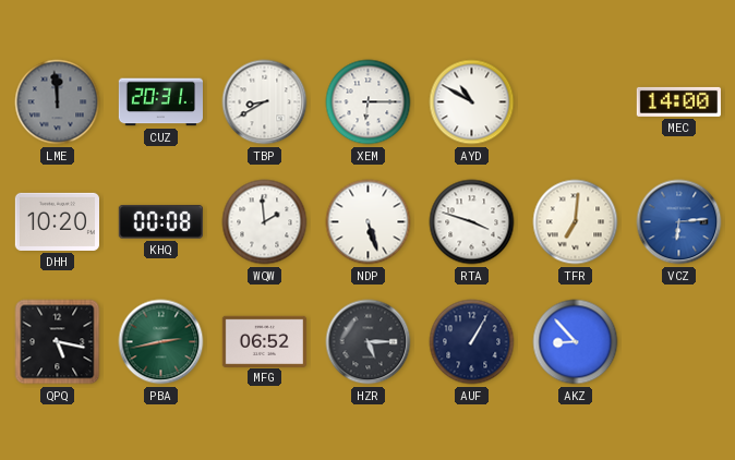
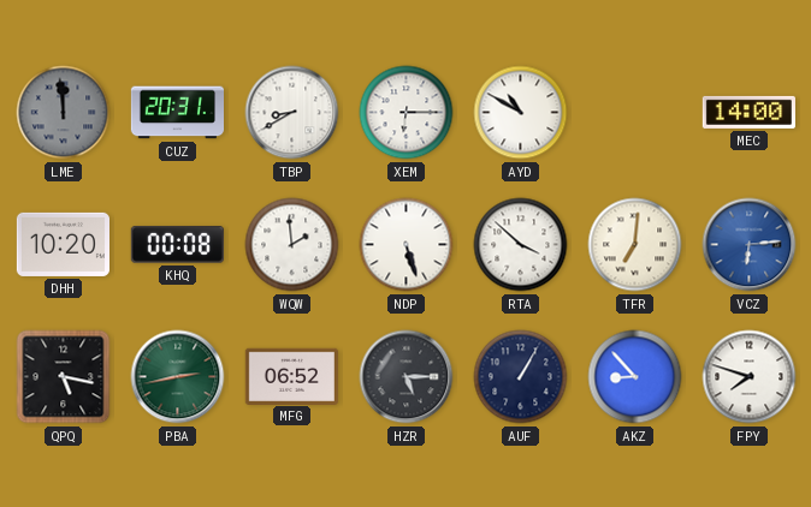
RTA: 3:48 -> 3:52
FPY: none -> 7:48
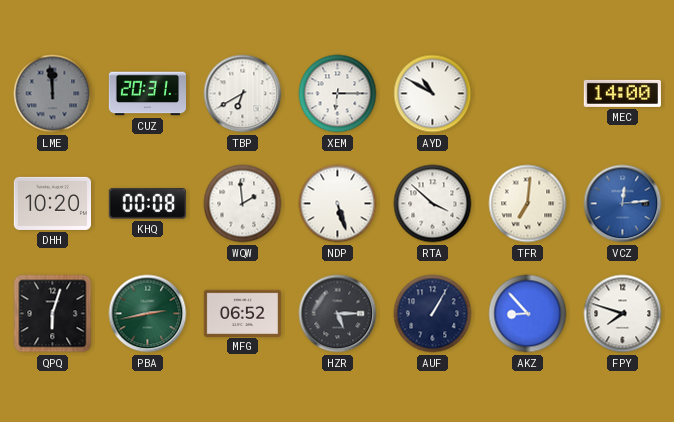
TBP: 8:40 -> 6:40
VCZ: 6:14 -> 12:14
QPQ: 5:17 -> 6:03
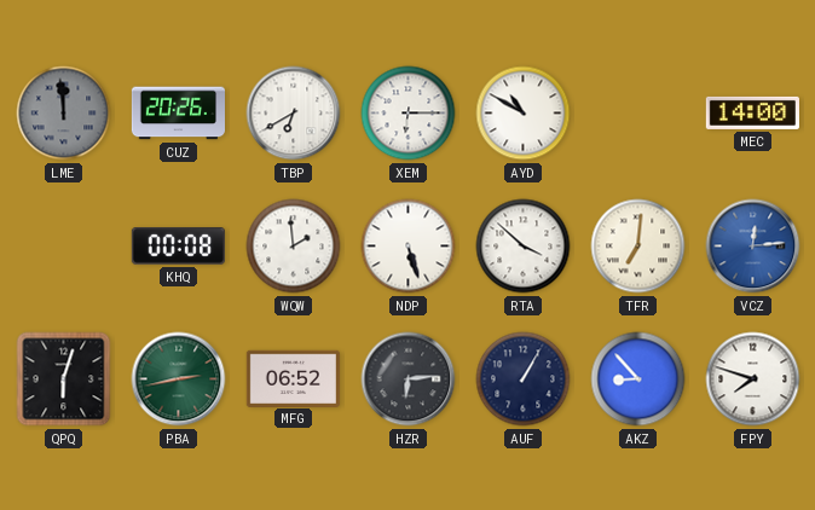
CUZ: 20:31 -> 20:26
DHH: 10:20 -> none
HZR: 5:15 -> 6:14
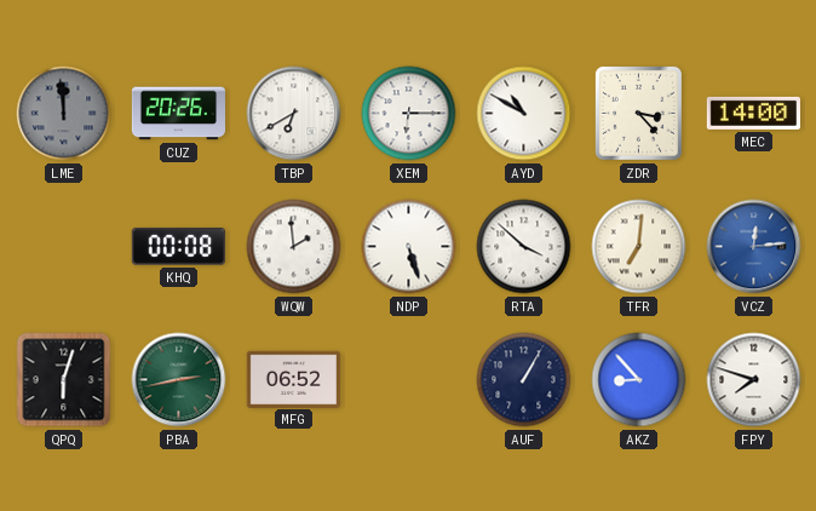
ZDR: none -> 3:23
HZR: 6:14 -> none
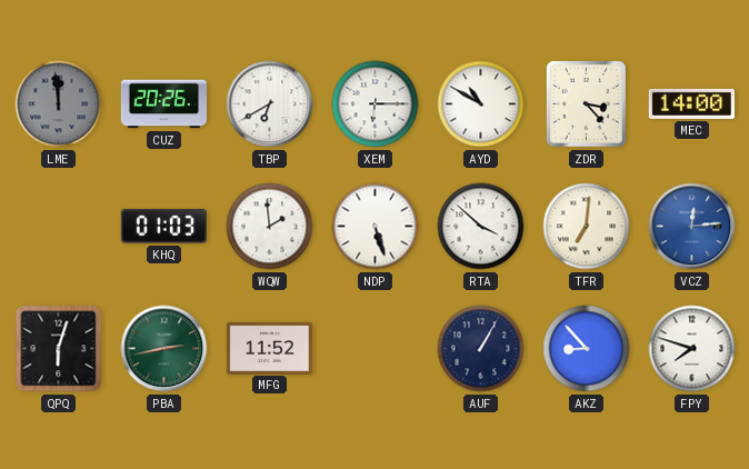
KHQ: 00:08 -> 01:03
MFG: 06:52 -> 11:52
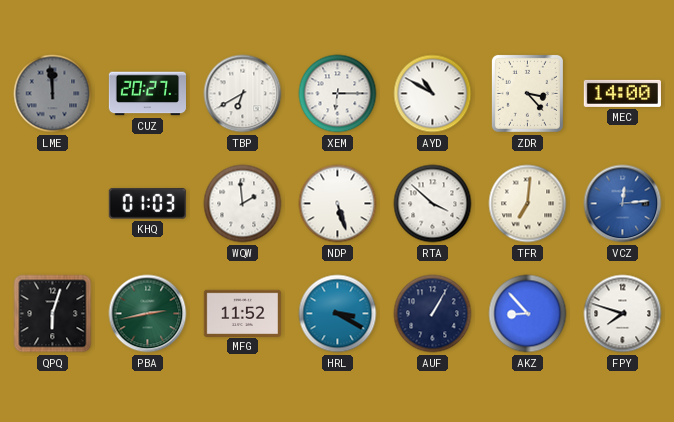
CUZ: 20:26 -> 20:27
HRL: none -> 3:20
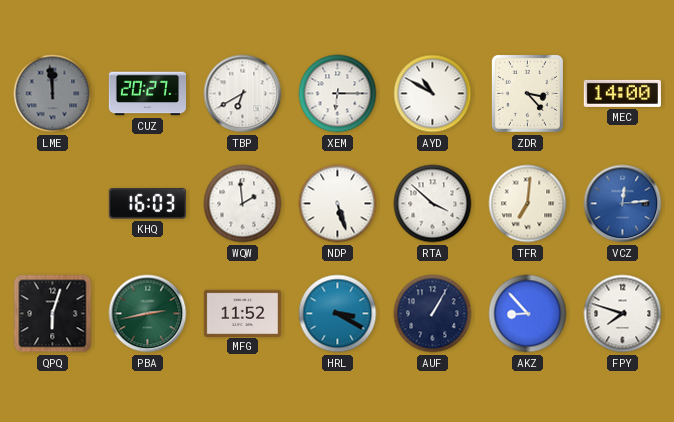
KHQ: 01:03 -> 16:03
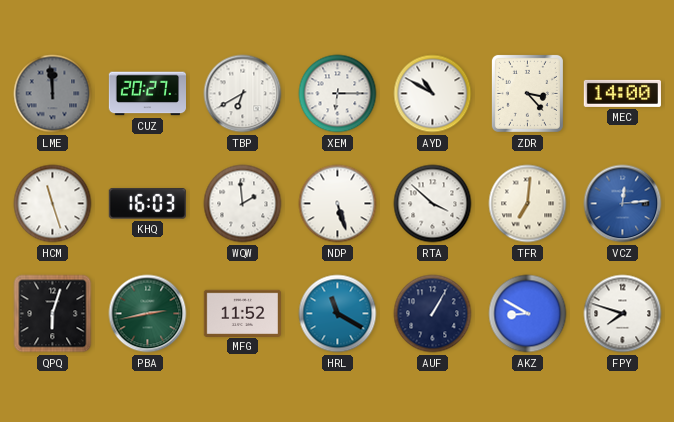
HCM: none -> 11:27
HRL: 3:20 -> 11:20
AKZ: 8:53 -> 8:50
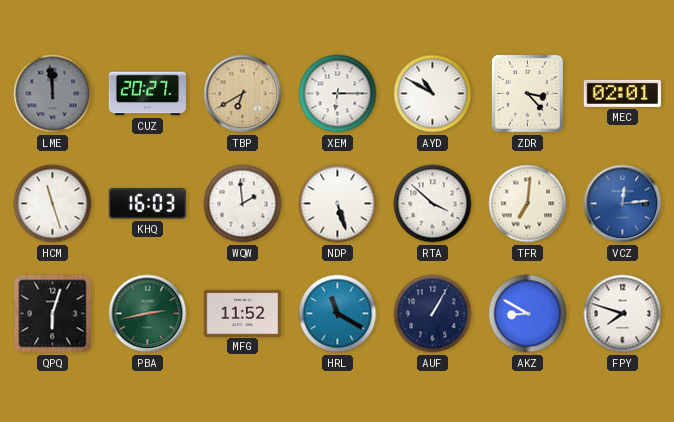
TBP dial: white -> champagne
MEC: 14:00 -> 02:01
